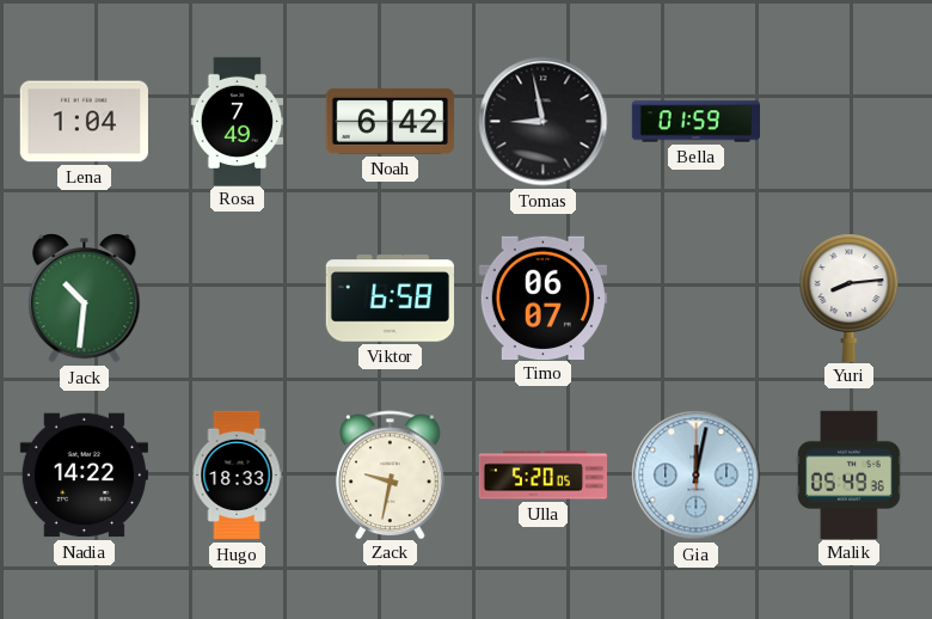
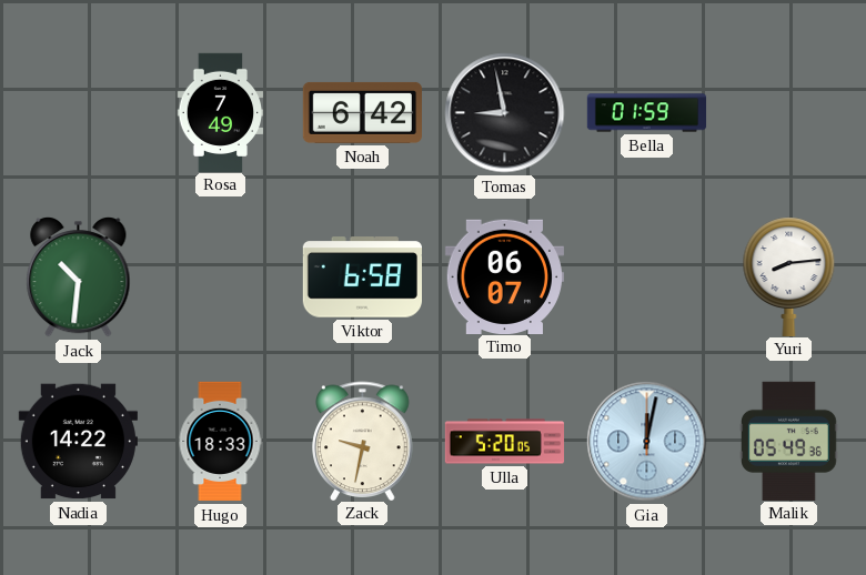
Lena: 1:04 -> none
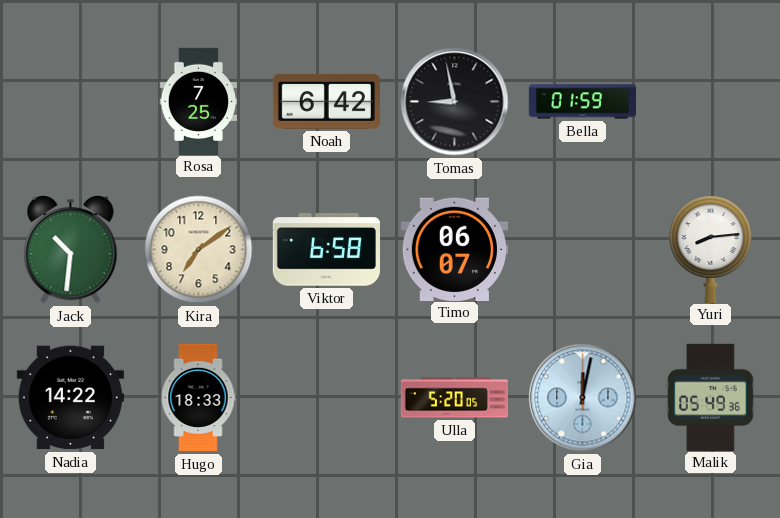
Rosa: 7:49 -> 7:25
Kira: none -> 7:09
Zack: 9:32 -> none
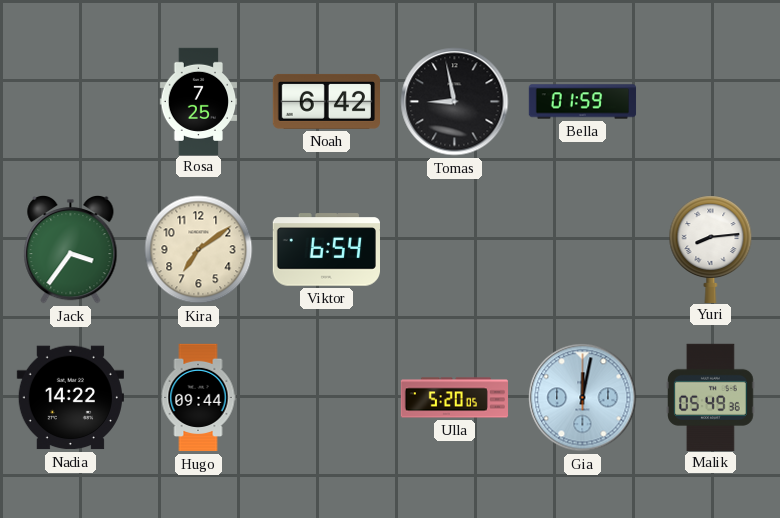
Jack: 10:31 -> 3:36
Viktor: 6:58 -> 6:54
Timo: 06:07 -> none
Hugo: 18:33 -> 09:44
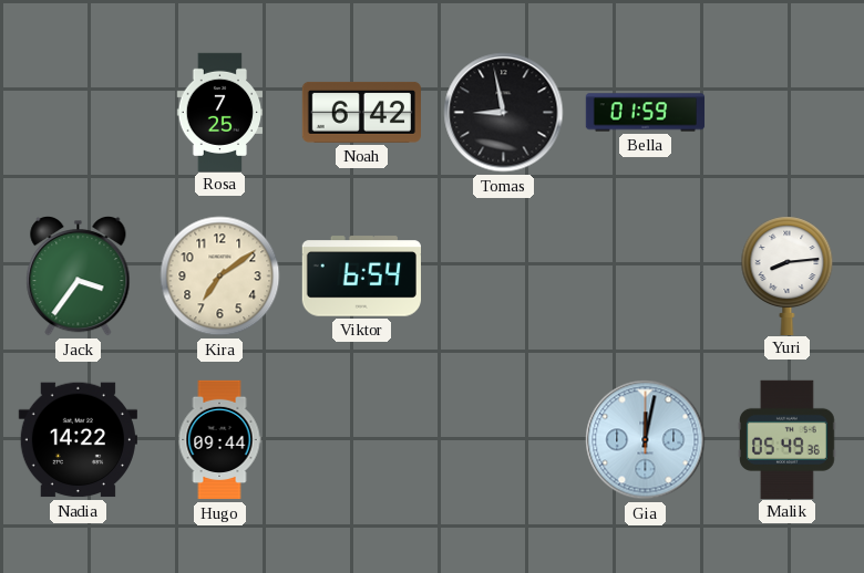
Ulla: 5:20 -> none
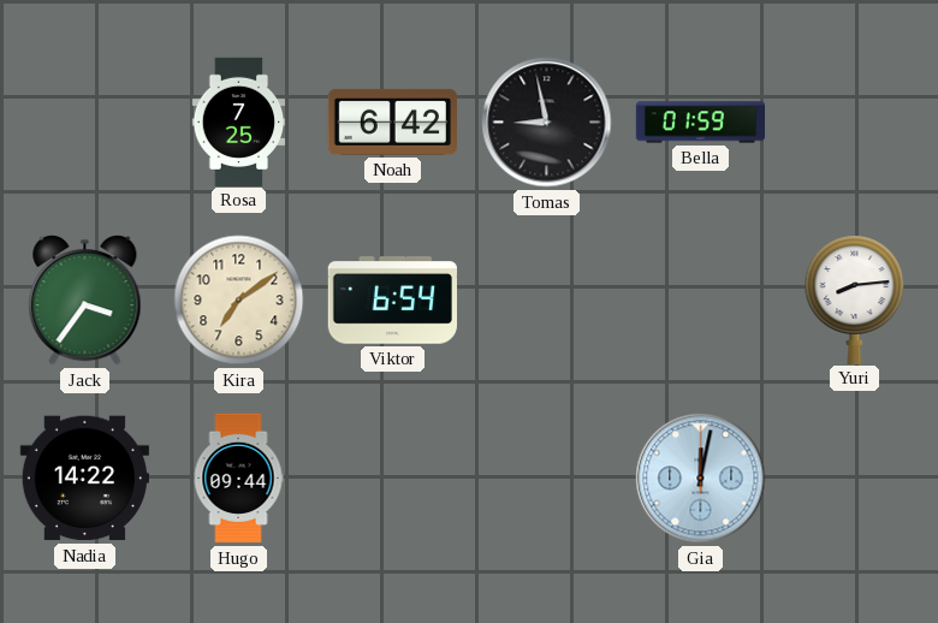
Malik: 05:49 -> none
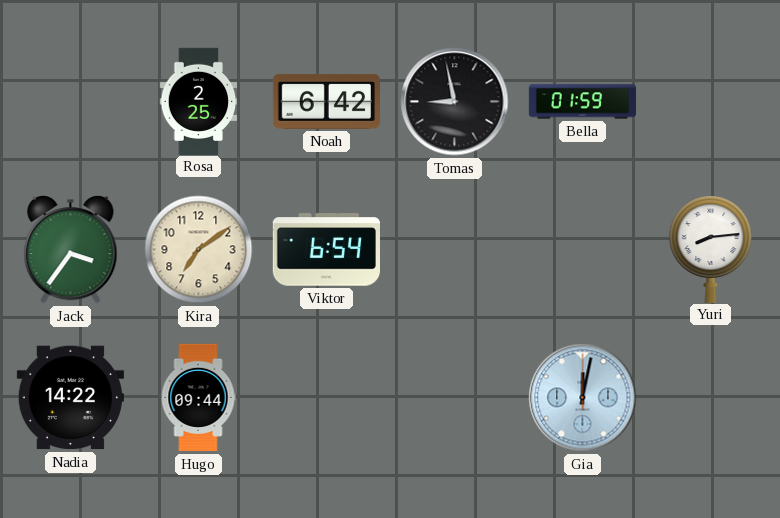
Rosa: 7:25 -> 2:25
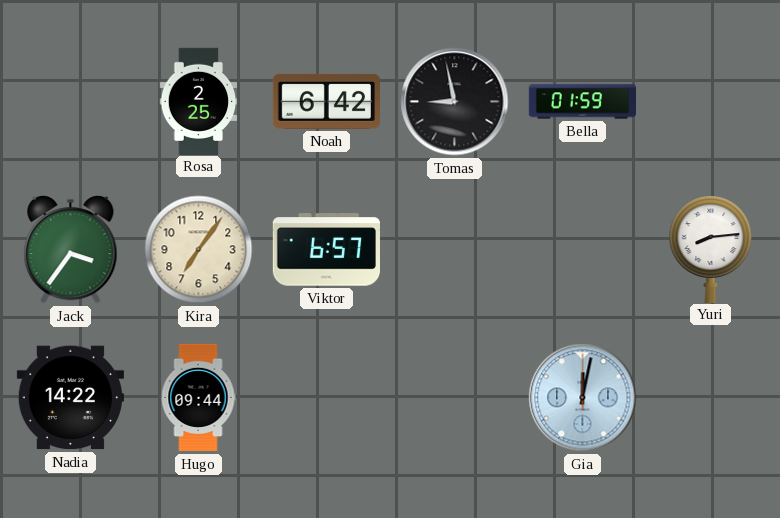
Kira: 7:09 -> 7:06
Viktor: 6:54 -> 6:57
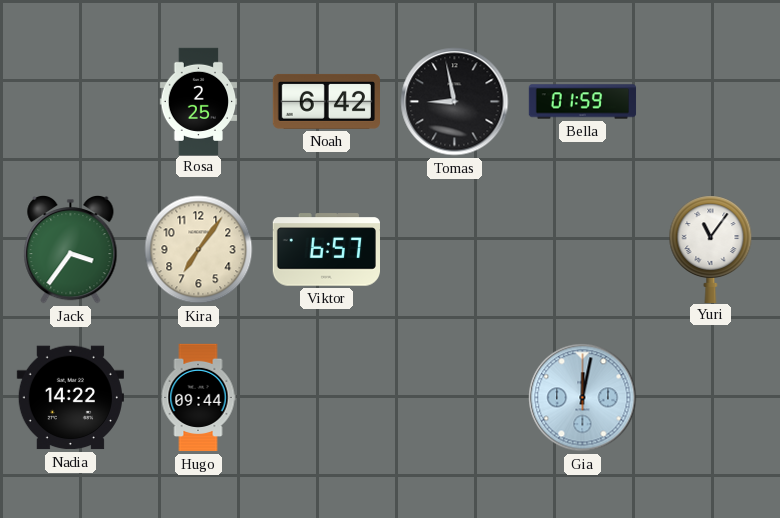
Yuri: 8:14 -> 11:06
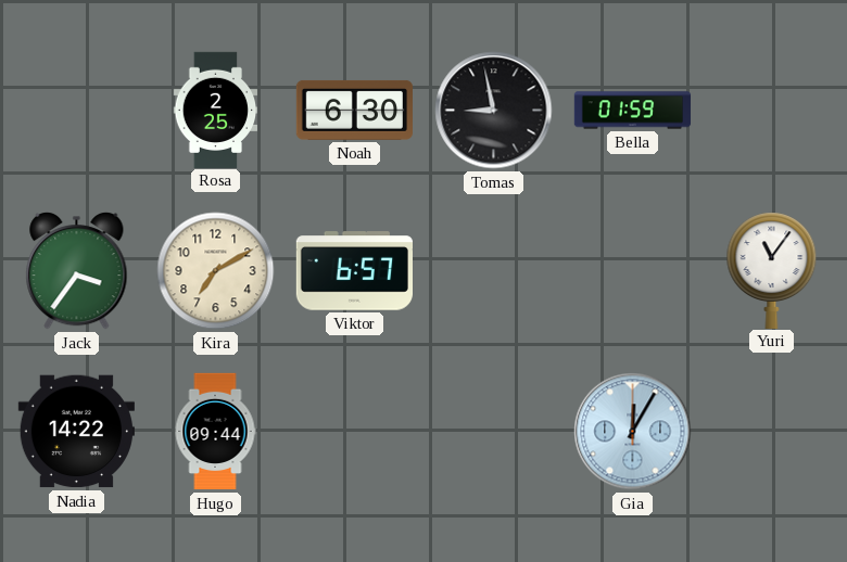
Noah: 6:42 -> 6:30
Kira: 7:06 -> 7:10
Gia: 12:02 -> 12:05
